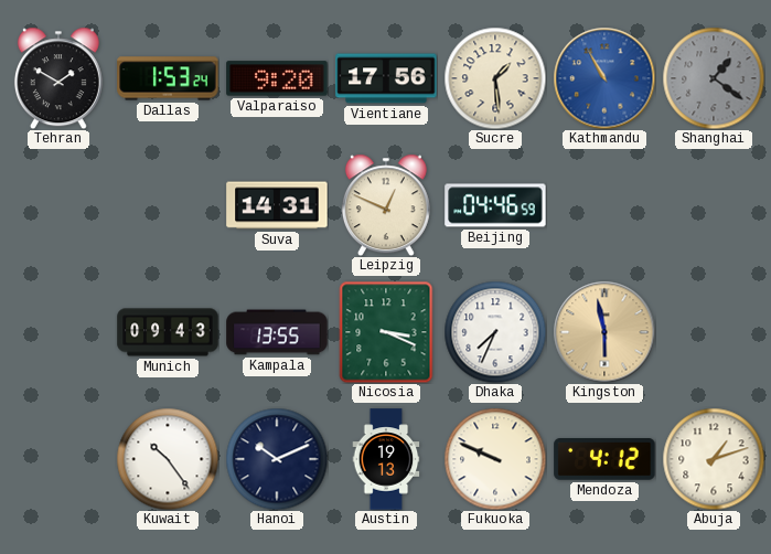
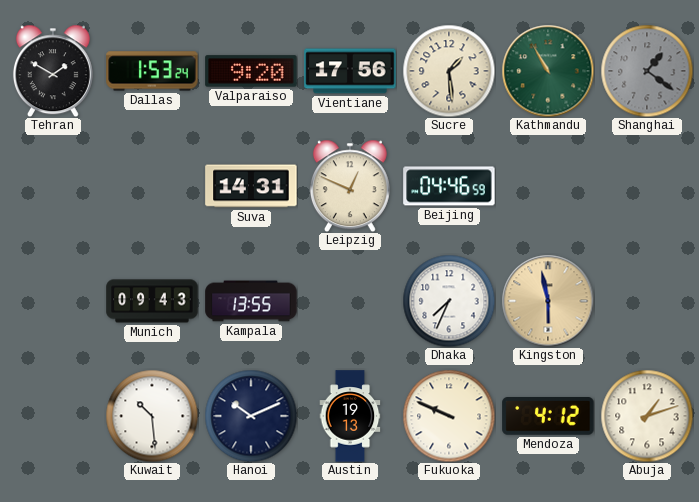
Kathmandu dial: blue -> green
Nicosia: 3:19 -> none
Kuwait: 10:24 -> 10:29
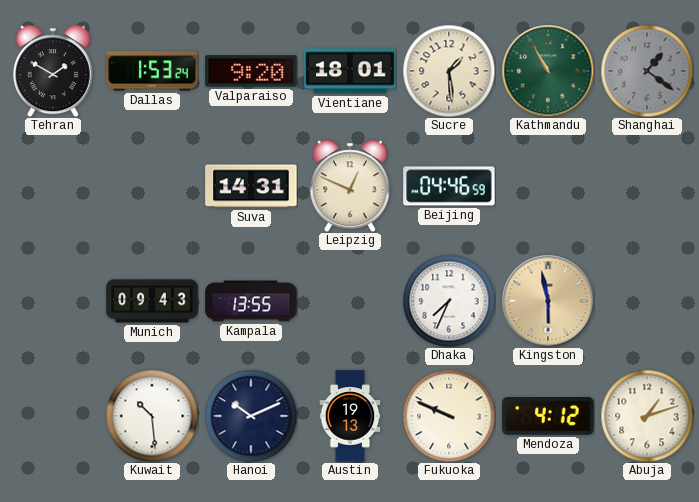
Vientiane: 17:56 -> 18:01
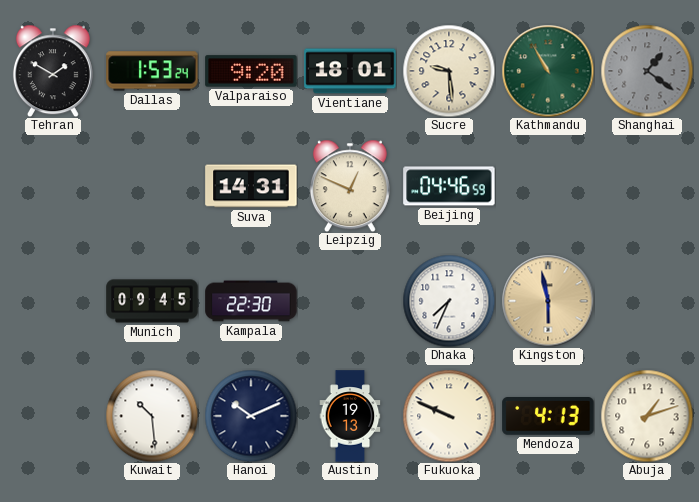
Sucre: 1:29 -> 9:29
Munich: 09:43 -> 09:45
Kampala: 13:55 -> 22:30
Mendoza: 4:12 -> 4:13
